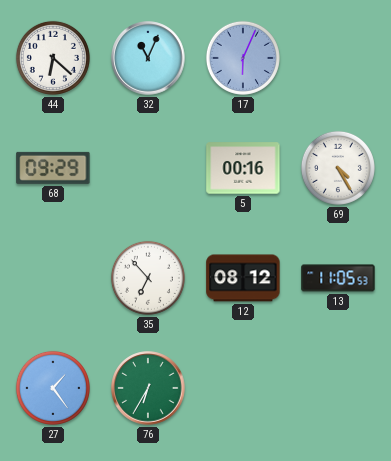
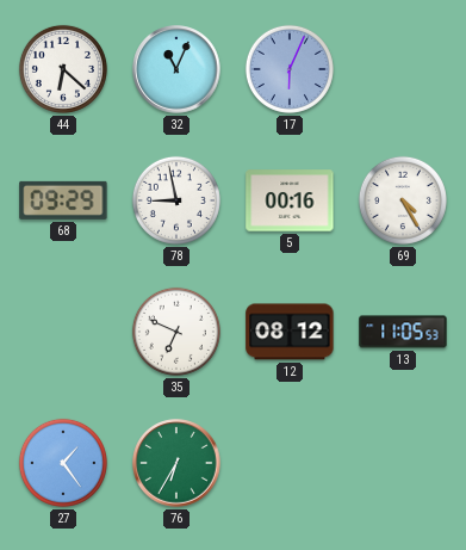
78: none -> 8:58
35: 6:53 -> 6:49
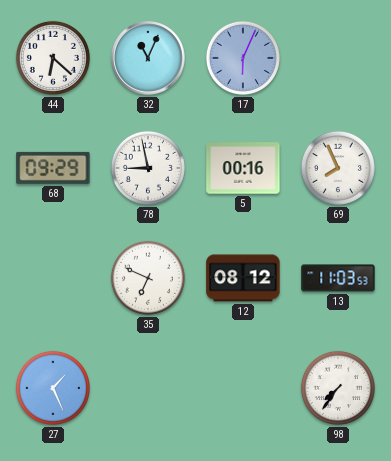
69: 4:25 -> 7:56
13: 11:05 -> 11:03
27: 1:24 -> 1:26
76: 6:35 -> none
98: none -> 7:36
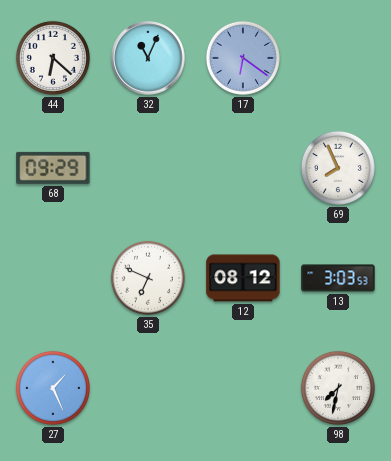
17: 6:04 -> 6:21
78: 8:58 -> none
5: 00:16 -> none
13: 11:03 -> 3:03
98: 7:36 -> 7:32
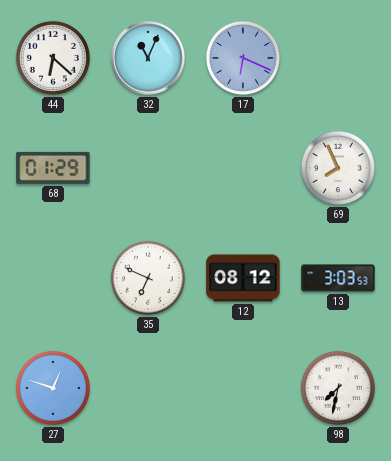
17: 6:21 -> 6:19
68: 09:29 -> 01:29
27: 1:26 -> 12:48
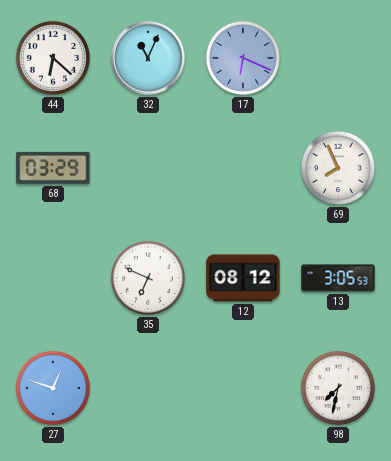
68: 01:29 -> 03:29
13: 3:03 -> 3:05
